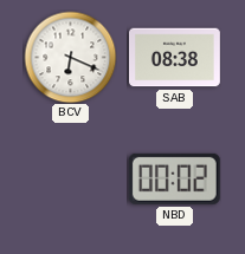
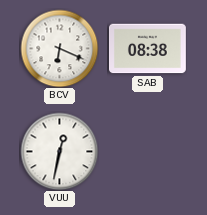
VUU: none -> 12:32
NBD: 00:02 -> none
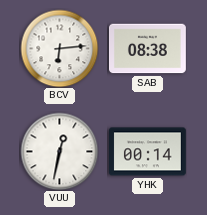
BCV: 6:19 -> 6:14
YHK: none -> 00:14
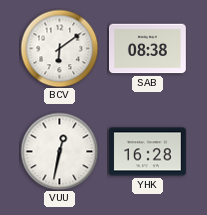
BCV: 6:14 -> 6:09
YHK: 00:14 -> 16:28
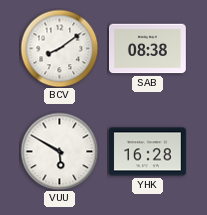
BCV: 6:09 -> 8:09
VUU: 12:32 -> 5:50
